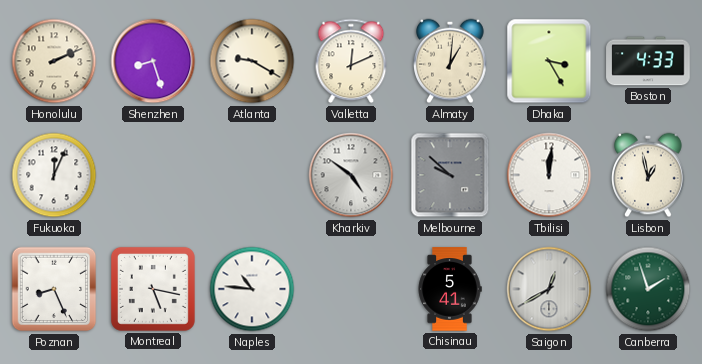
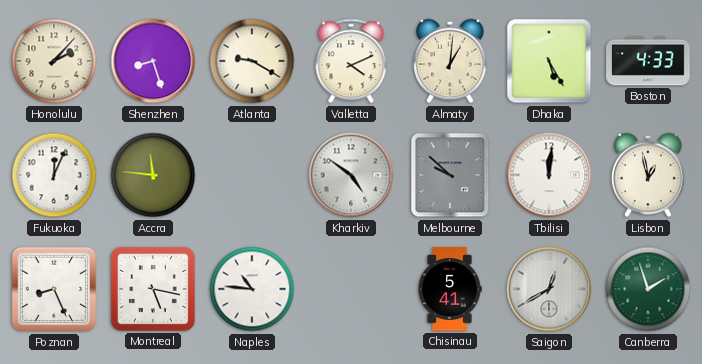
Honolulu: 2:11 -> 2:07
Valletta: 12:11 -> 4:11
Dhaka: 3:25 -> 5:25
Accra: none -> 11:46
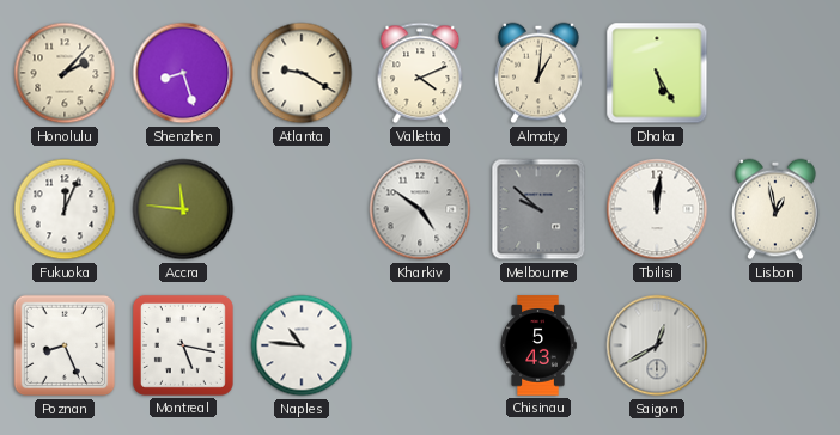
Boston: 4:33 -> none
Chisinau: 5:41 -> 5:43
Canberra: 1:57 -> none
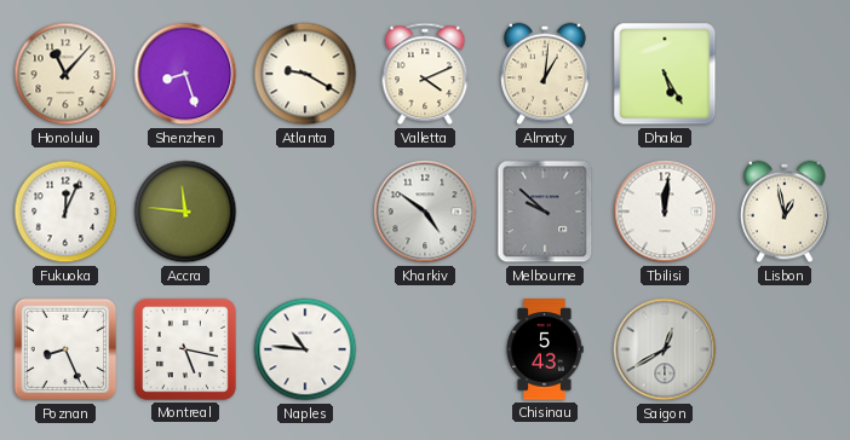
Honolulu: 2:07 -> 11:07
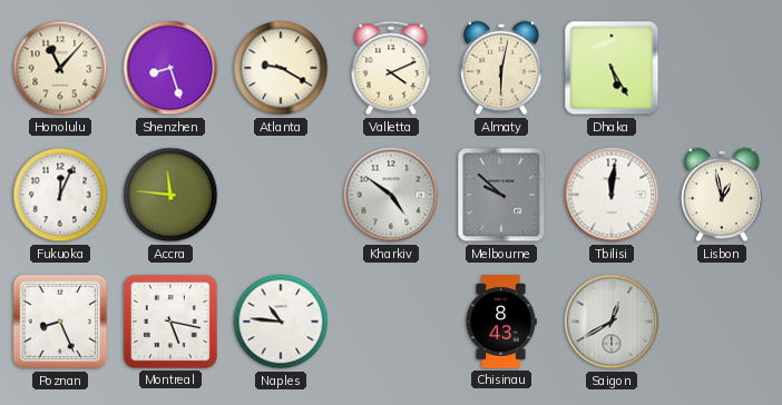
Almaty: 1:01 -> 6:02
Chisinau: 5:43 -> 8:43
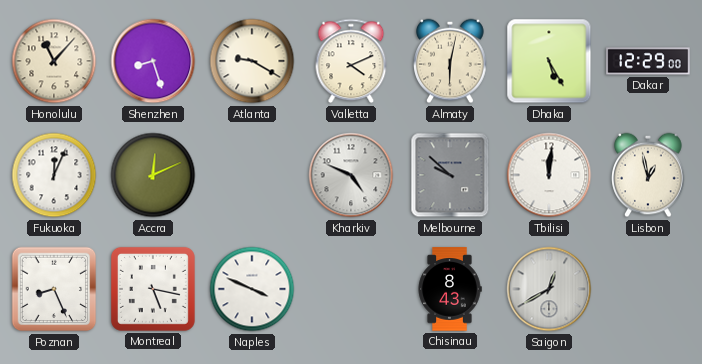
Dakar: none -> 12:29
Accra: 11:46 -> 12:11
Kharkiv: 4:51 -> 4:49
Naples: 10:46 -> 3:49
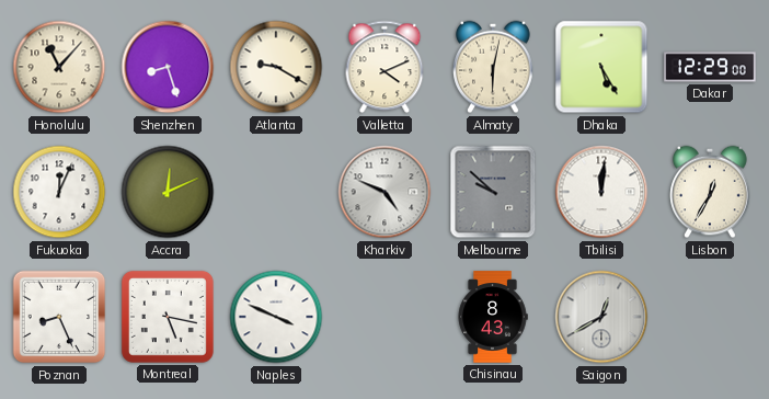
Lisbon: 12:58 -> 12:35
